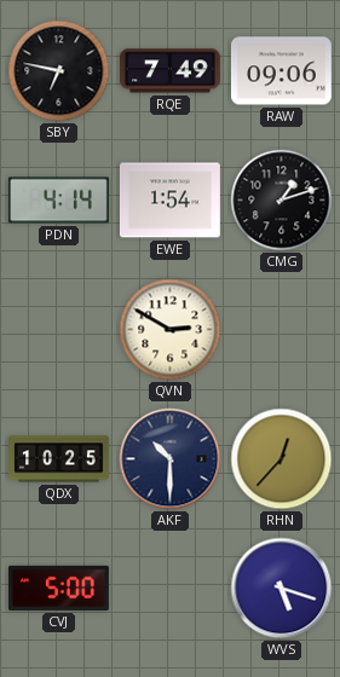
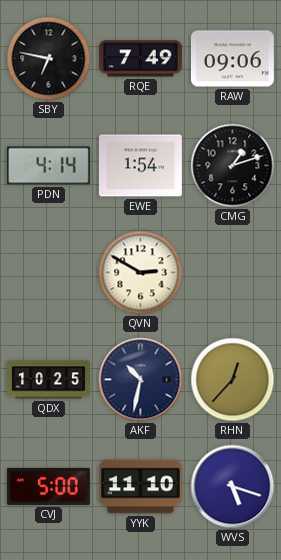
AKF: 10:30 -> 10:32
YYK: none -> 11:10
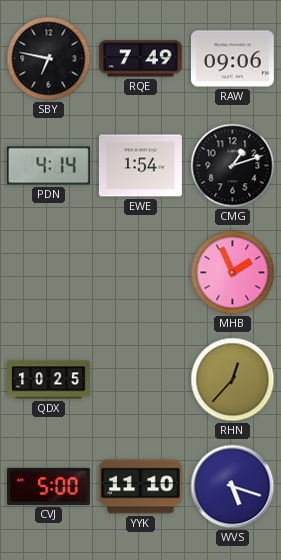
QVN: 2:50 -> none
MHB: none -> 1:56
AKF: 10:32 -> none
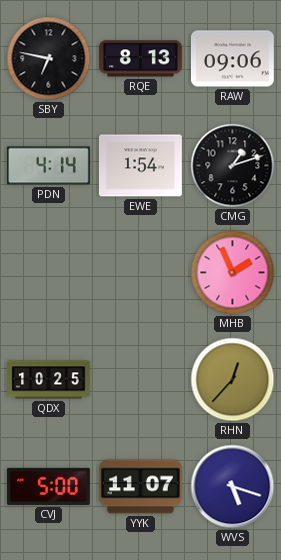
RQE: 7:49 -> 8:13
YYK: 11:10 -> 11:07
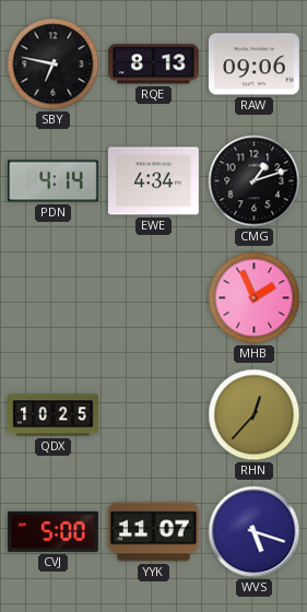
EWE: 1:54 -> 4:34
